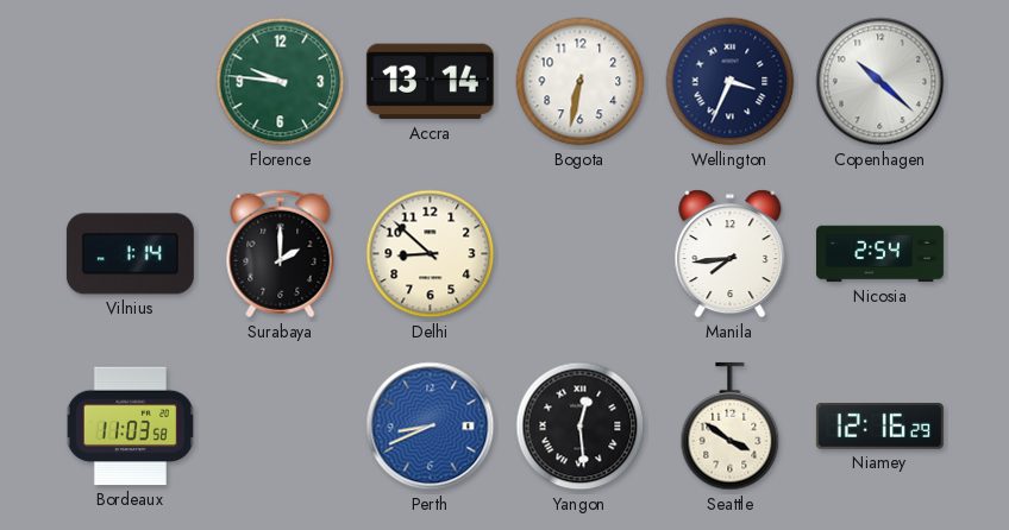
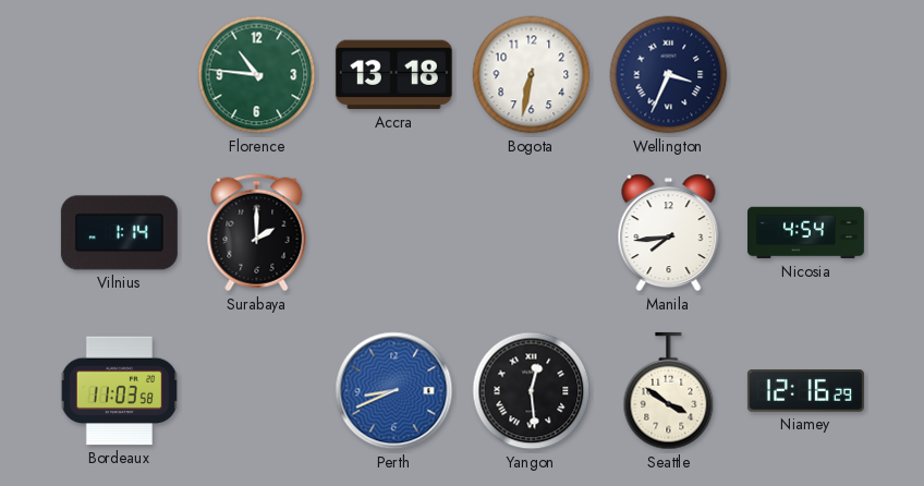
Florence: 9:46 -> 10:46
Accra: 13:14 -> 13:18
Copenhagen: 10:22 -> none
Delhi: 8:52 -> none
Nicosia: 2:54 -> 4:54
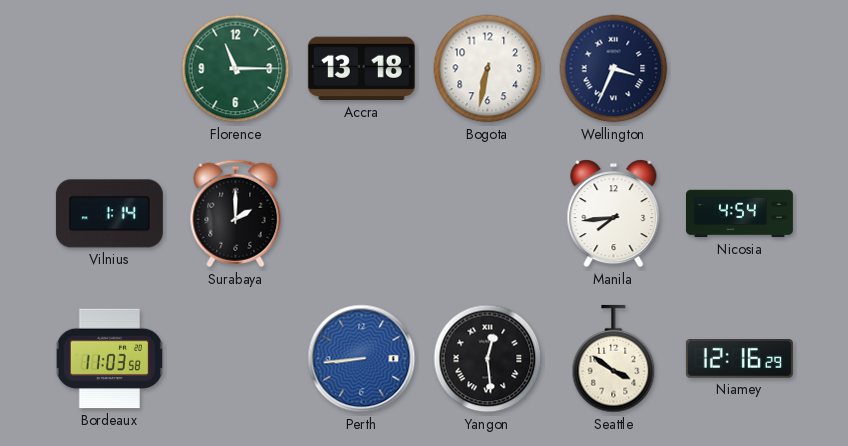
Florence: 10:46 -> 11:15
Perth: 8:41 -> 8:44
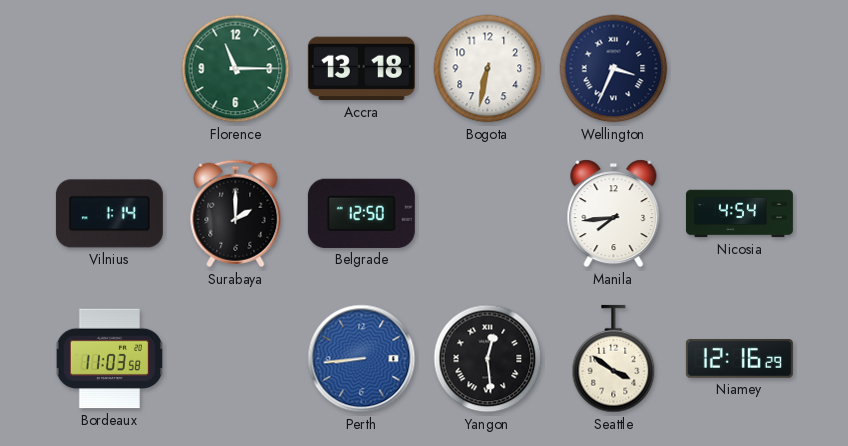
Belgrade: none -> 12:50
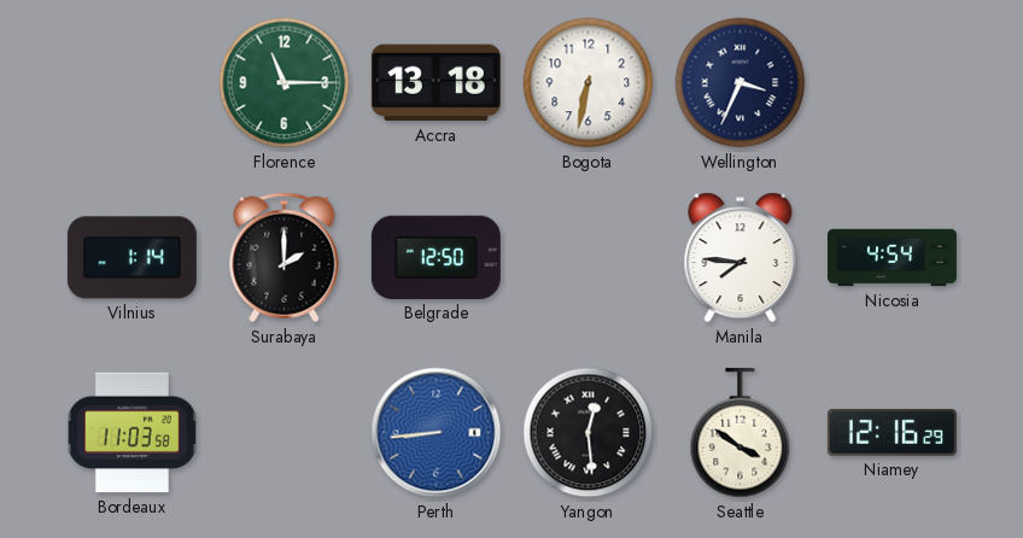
Manila: 7:44 -> 7:46
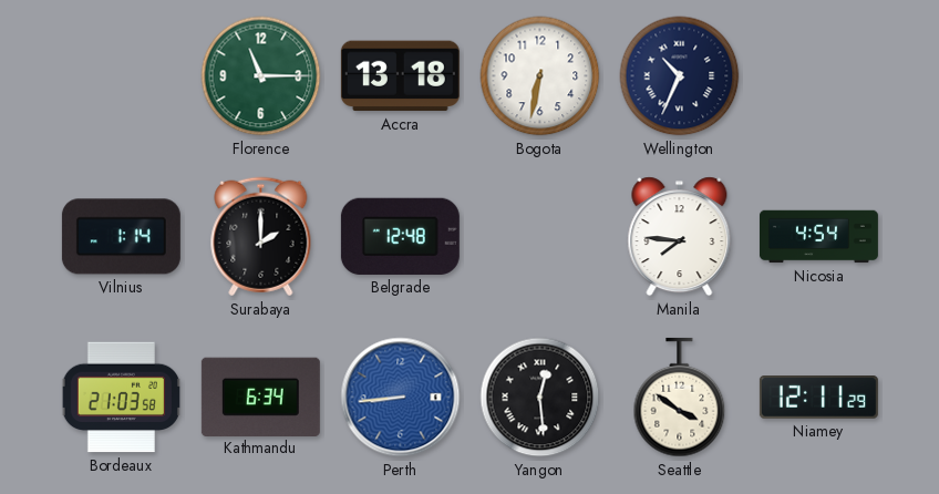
Wellington: 3:34 -> 10:34
Belgrade: 12:50 -> 12:48
Bordeaux: 11:03 -> 21:03
Kathmandu: none -> 6:34
Niamey: 12:16 -> 12:11
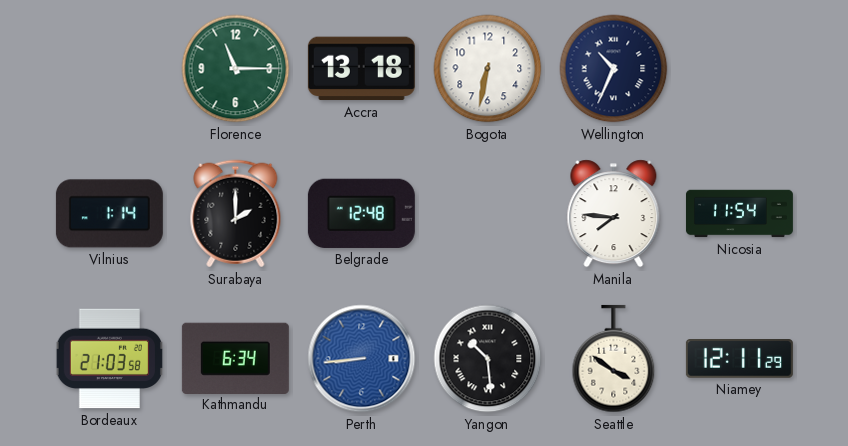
Nicosia: 4:54 -> 11:54
Yangon: 12:29 -> 10:29
